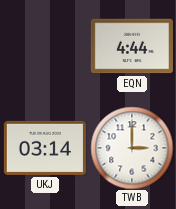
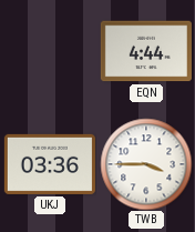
UKJ: 03:14 -> 03:36
TWB: 3:00 -> 3:45
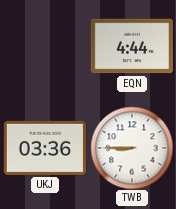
TWB: 3:45 -> 8:45
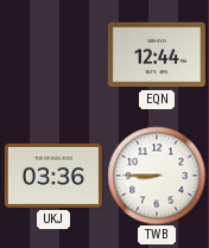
EQN: 4:44 -> 12:44
